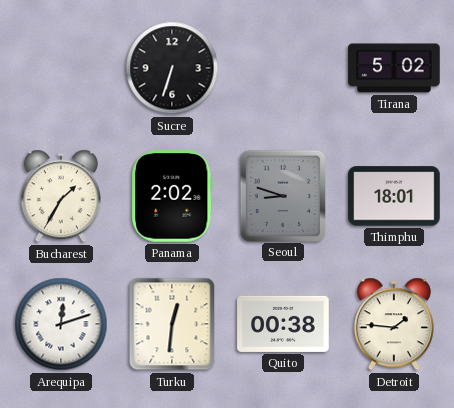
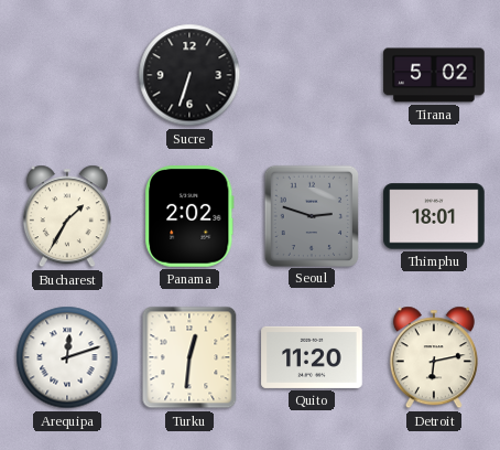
Seoul: 8:48 -> 2:48
Quito: 00:38 -> 11:20
Detroit: 1:46 -> 6:13
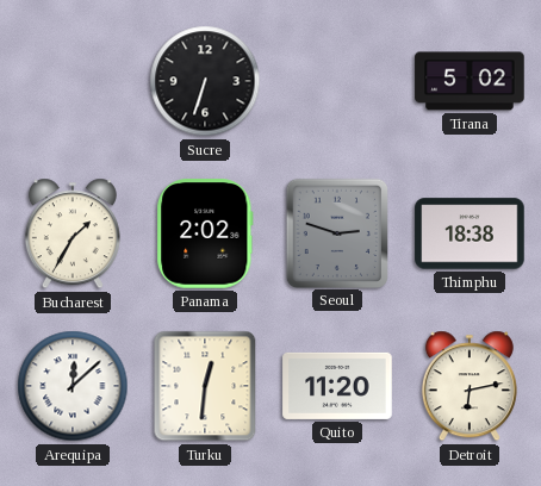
Thimphu: 18:01 -> 18:38
Arequipa: 12:12 -> 12:08
